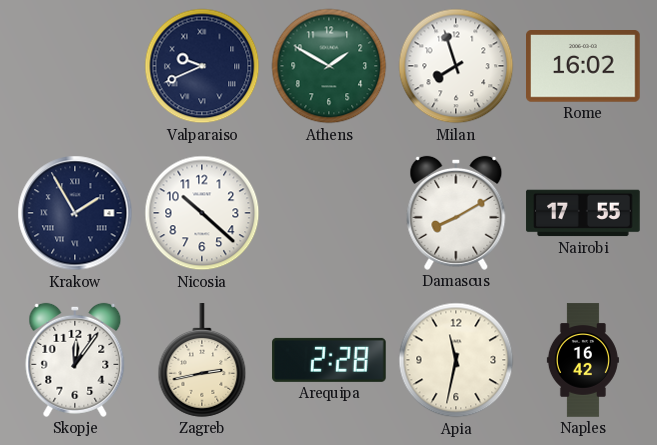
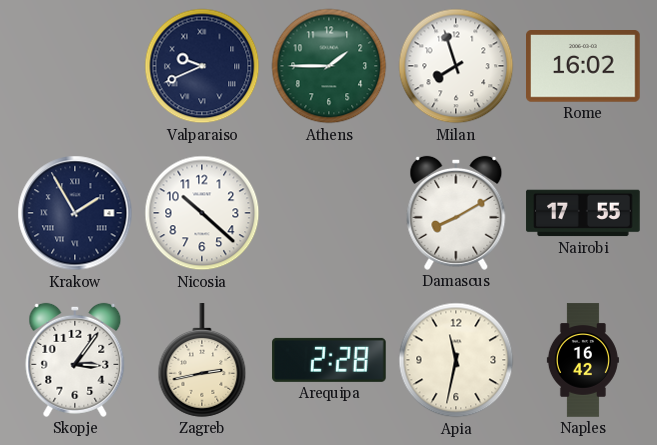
Athens: 1:50 -> 1:45
Skopje: 12:06 -> 3:06
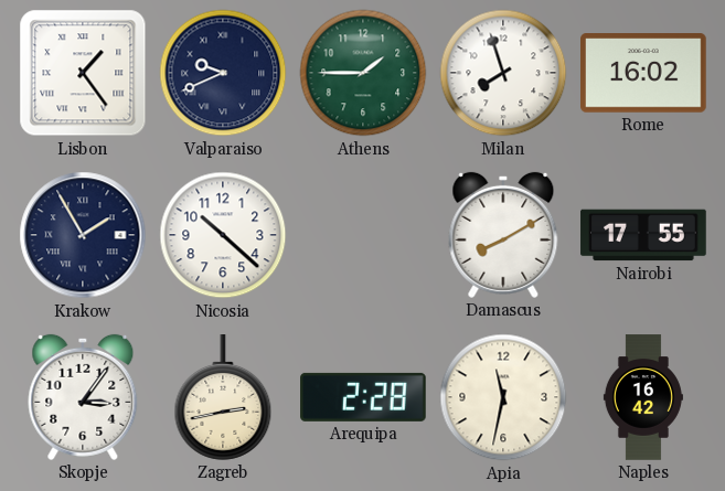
Lisbon: none -> 1:24
